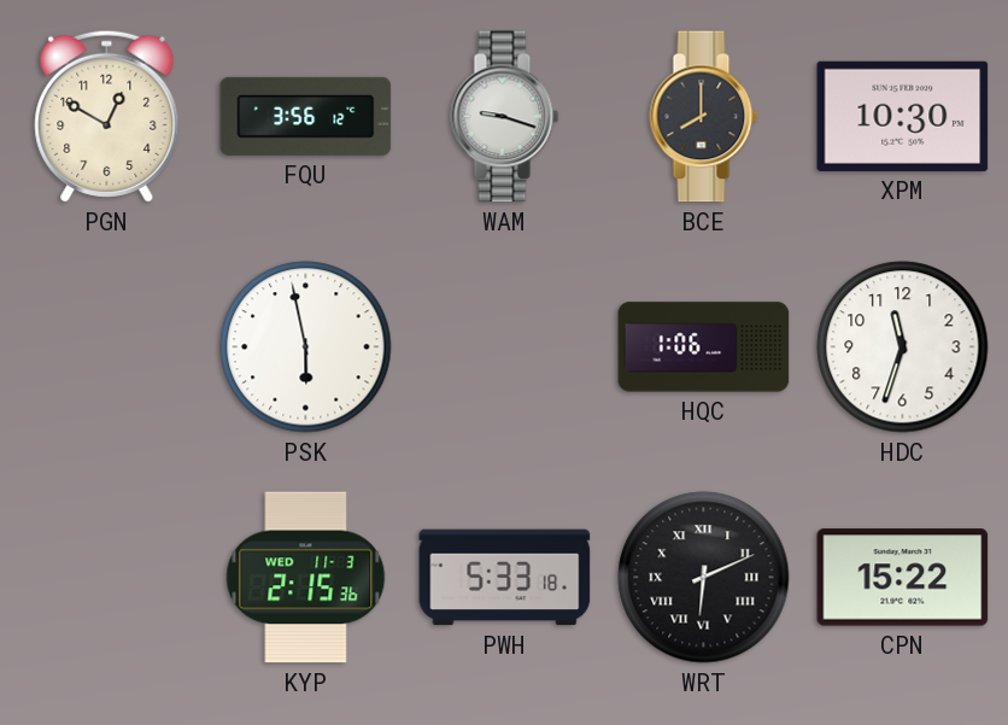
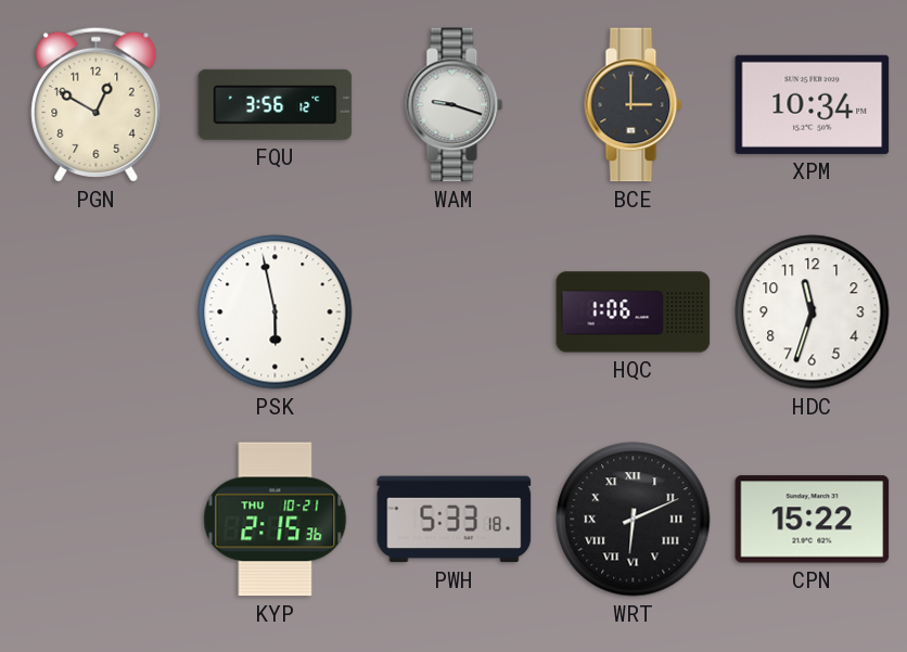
BCE: 8:00 -> 3:00
XPM: 10:30 -> 10:34
KYP date: WED 11-3 -> THU 10-21
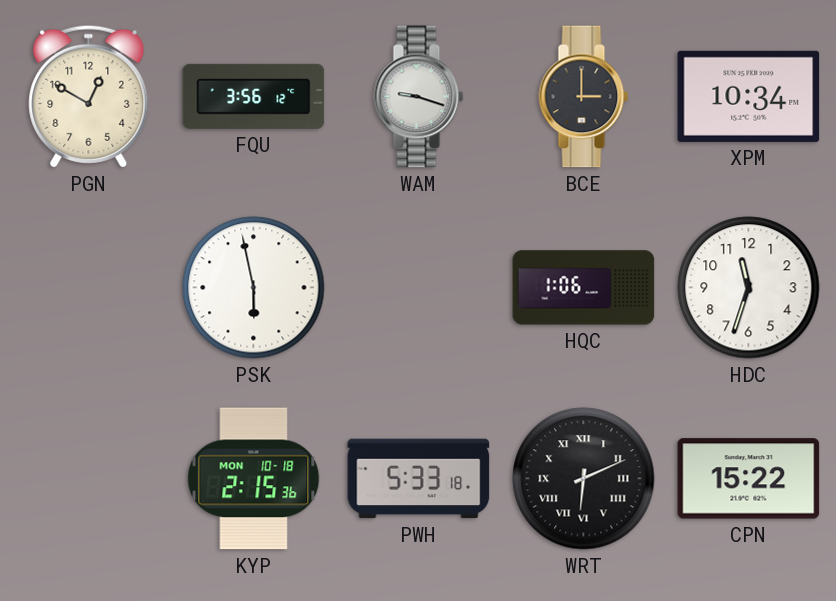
KYP date: THU 10-21 -> MON 10-18
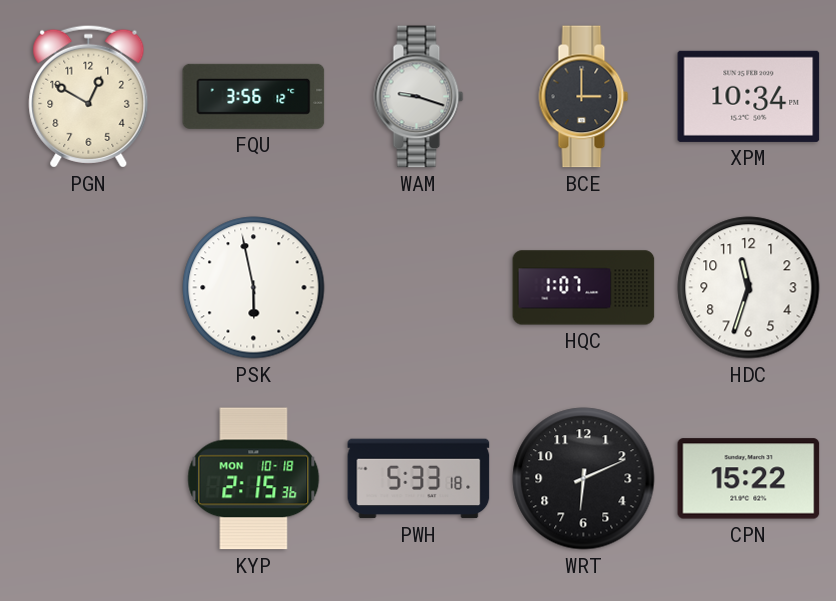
HQC: 1:06 -> 1:07
WRT numerals: Roman -> Arabic
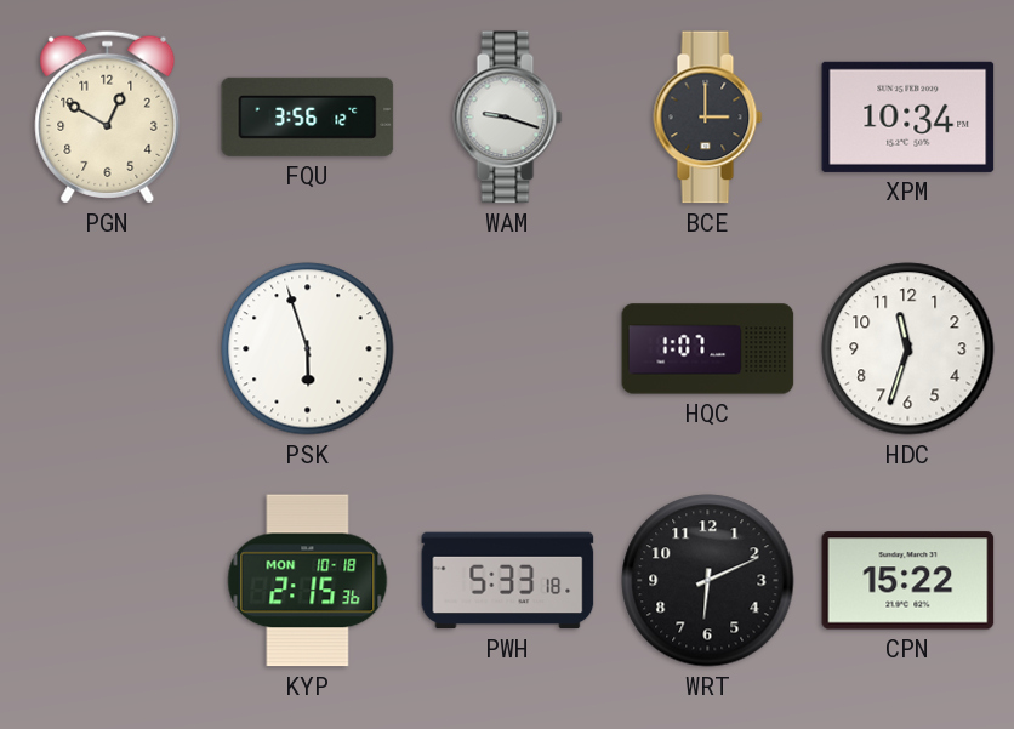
PSK: 5:58 -> 5:57
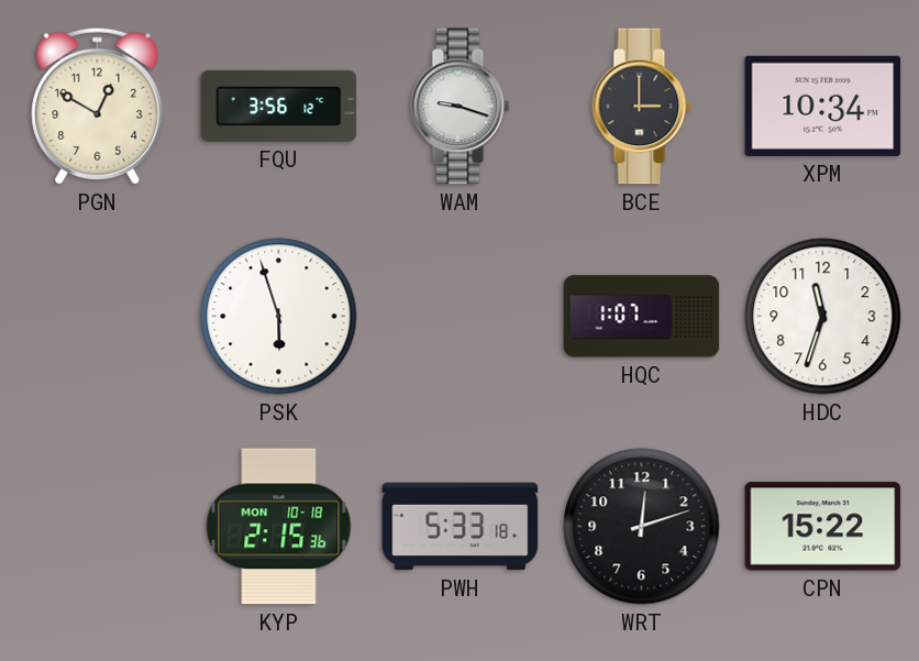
WRT: 6:11 -> 12:12
